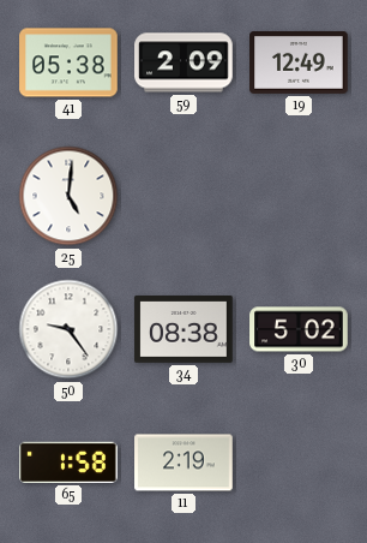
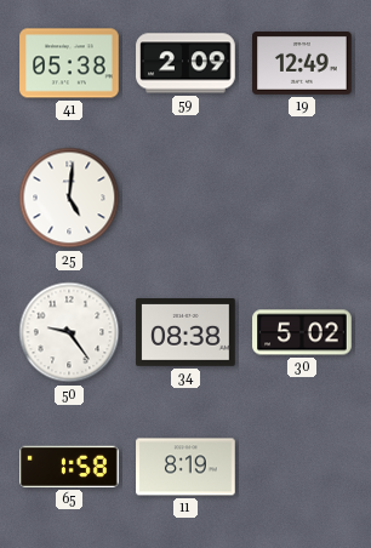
11: 2:19 -> 8:19
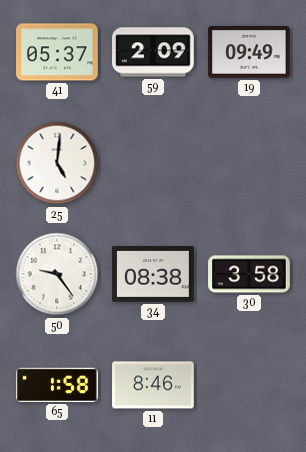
41: 05:38 -> 05:37
19: 12:49 -> 09:49
30: 5:02 -> 3:58
11: 8:19 -> 8:46
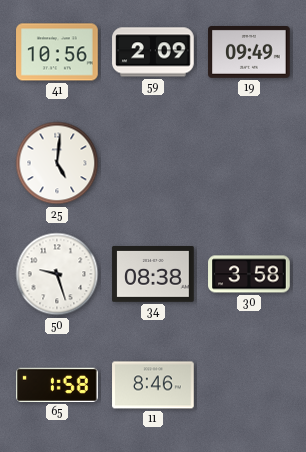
41: 05:37 -> 10:56
50: 9:24 -> 9:27
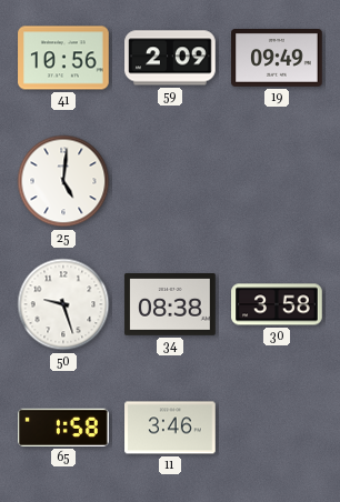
11: 8:46 -> 3:46
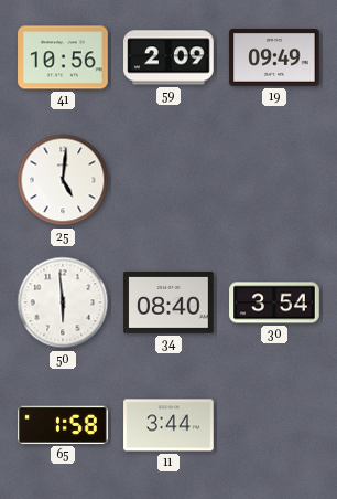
50: 9:27 -> 5:59
34: 08:38 -> 08:40
30: 3:58 -> 3:54
11: 3:46 -> 3:44
